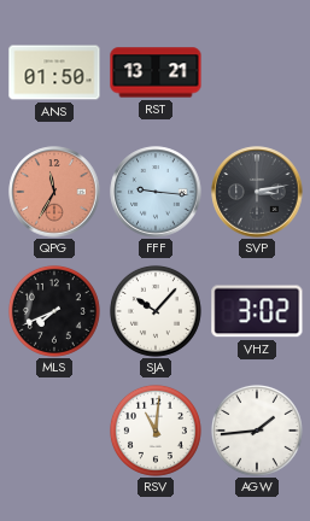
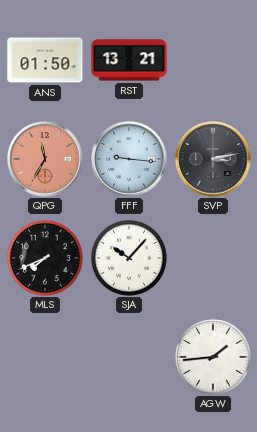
VHZ: 3:02 -> none
RSV: 11:01 -> none
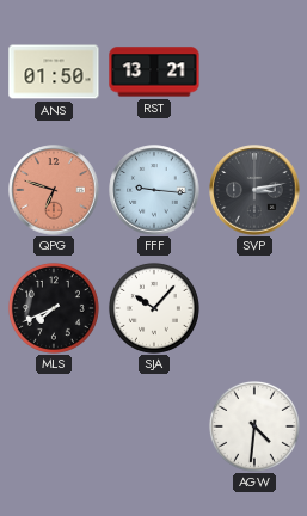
QPG: 11:35 -> 6:48
AGW: 1:44 -> 4:31
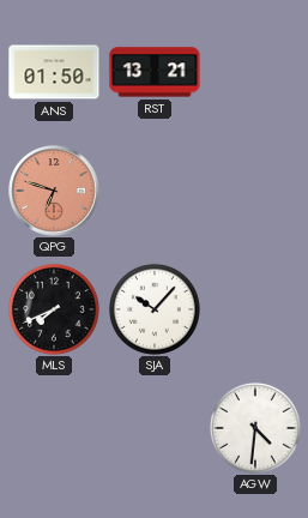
FFF: 9:16 -> none
SVP: 3:13 -> none
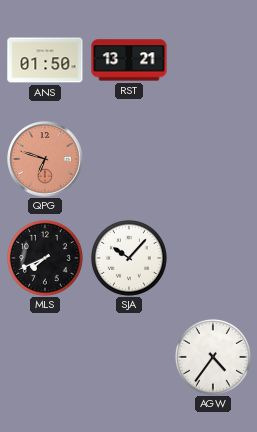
AGW: 4:31 -> 4:36
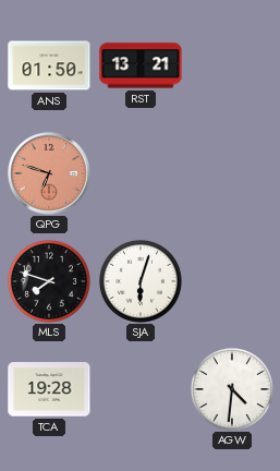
MLS: 7:41 -> 7:48
SJA: 10:07 -> 6:03
TCA: none -> 19:28
AGW: 4:36 -> 4:31
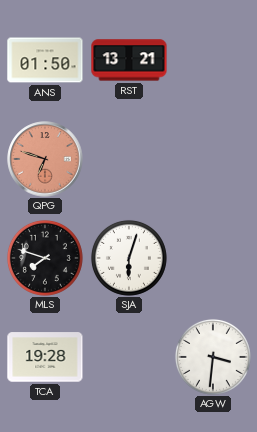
AGW: 4:31 -> 3:31
